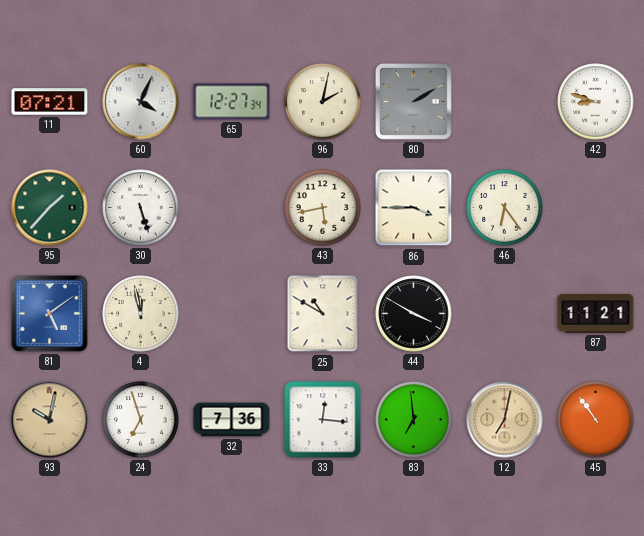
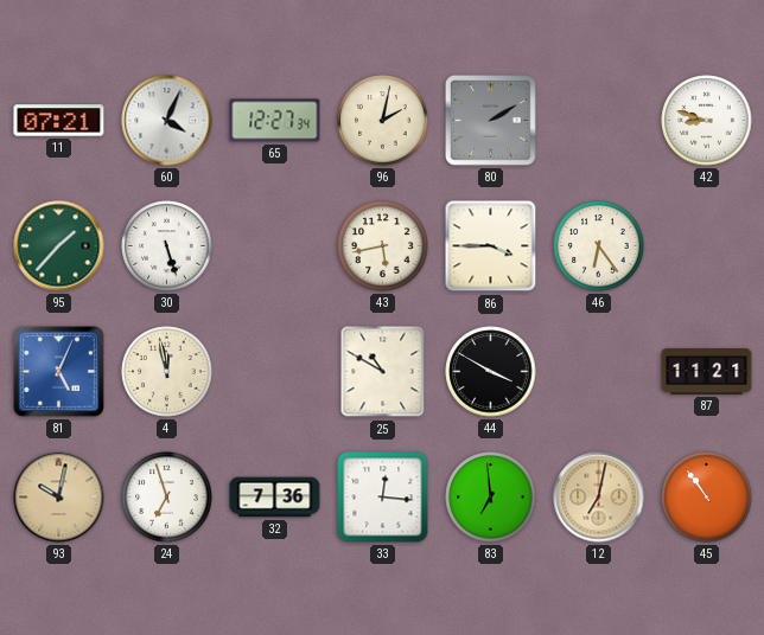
81: 5:09 -> 5:04
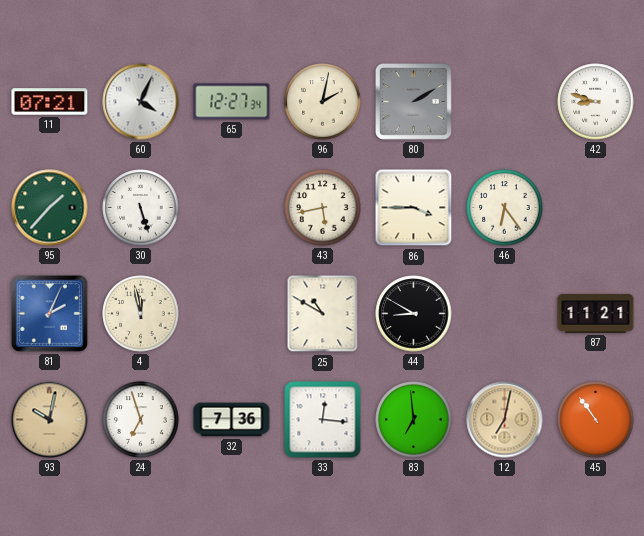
81: 5:04 -> 2:04
44: 3:50 -> 8:50
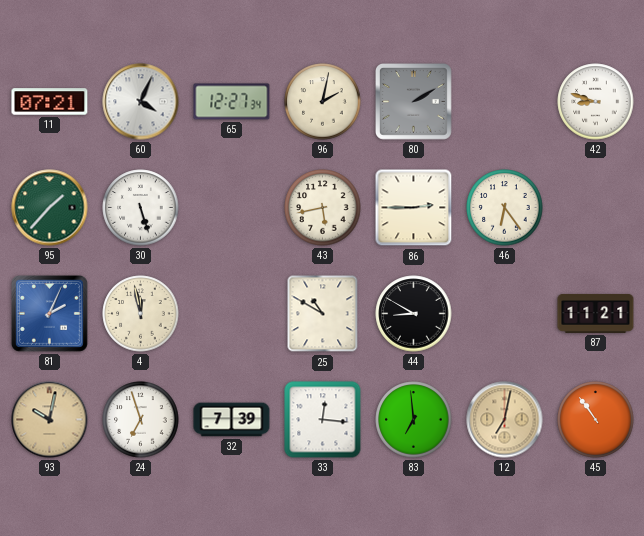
86: 3:45 -> 2:45
32: 7:36 -> 7:39
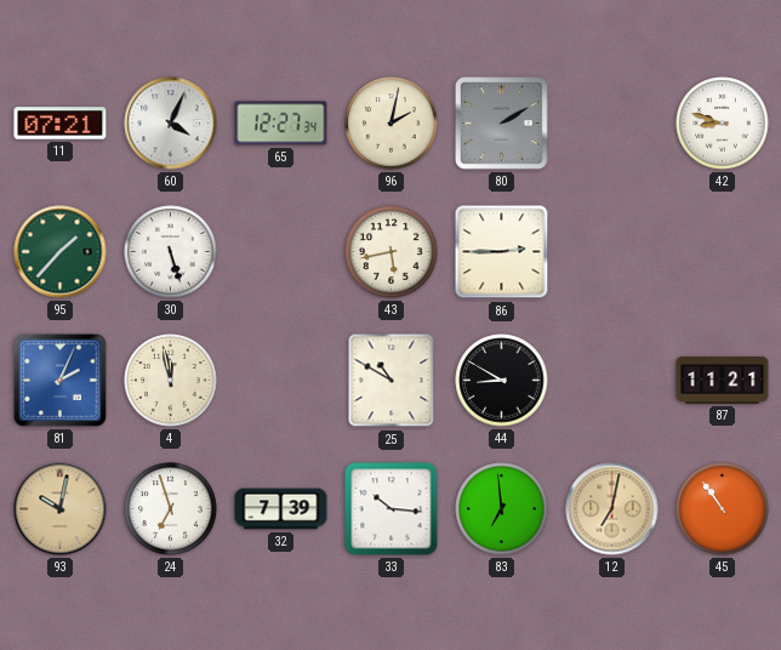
46: 6:24 -> none
33: 12:16 -> 10:16
